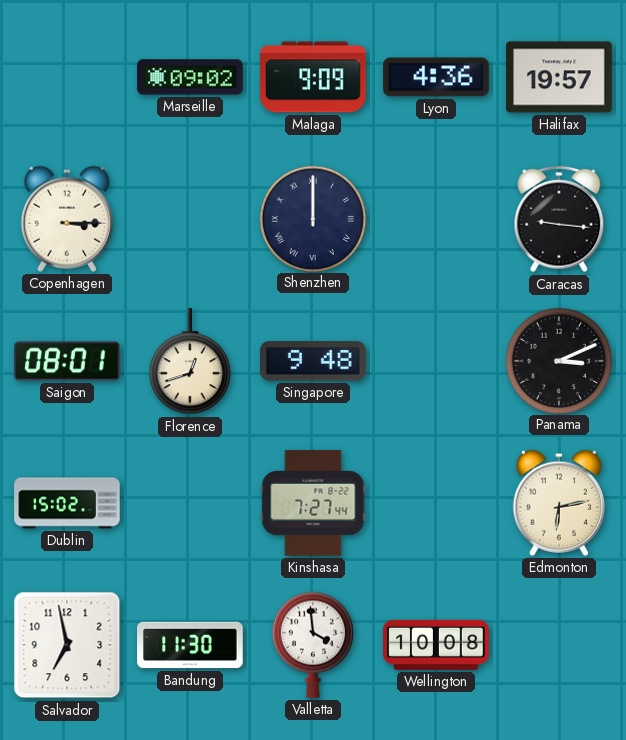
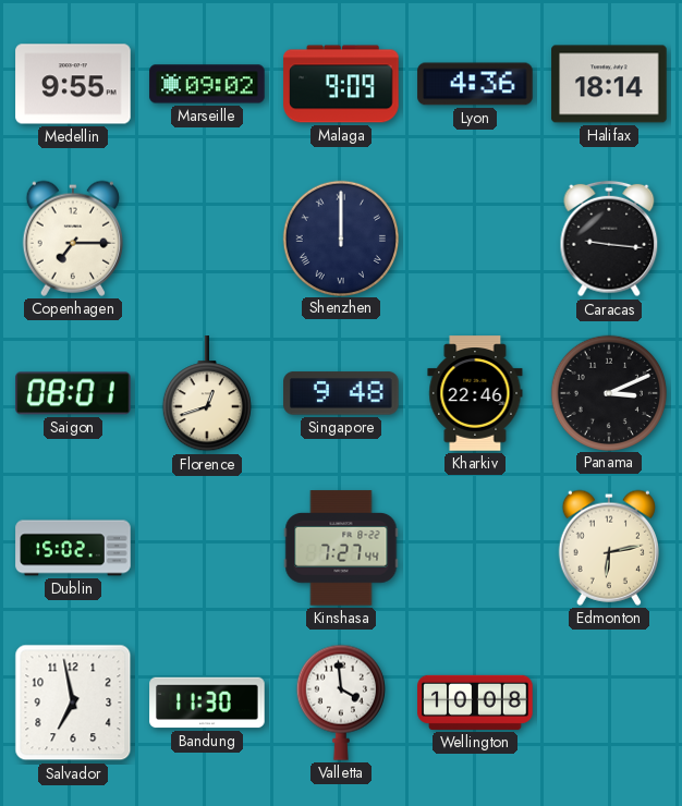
Medellin: none -> 9:55
Halifax: 19:57 -> 18:14
Copenhagen: 3:15 -> 7:15
Kharkiv: none -> 22:46
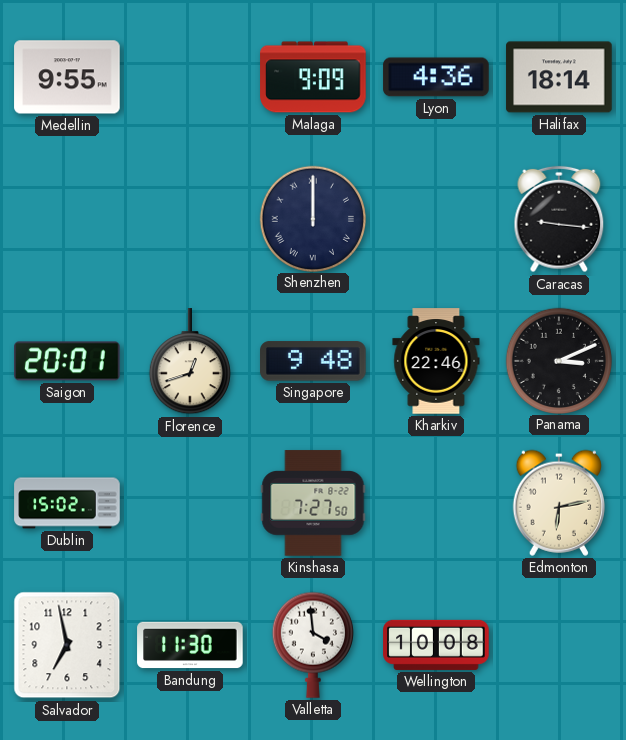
Marseille: 09:02 -> none
Copenhagen: 7:15 -> none
Saigon: 08:01 -> 20:01
Kinshasa: 7:27:44 -> 7:27:50
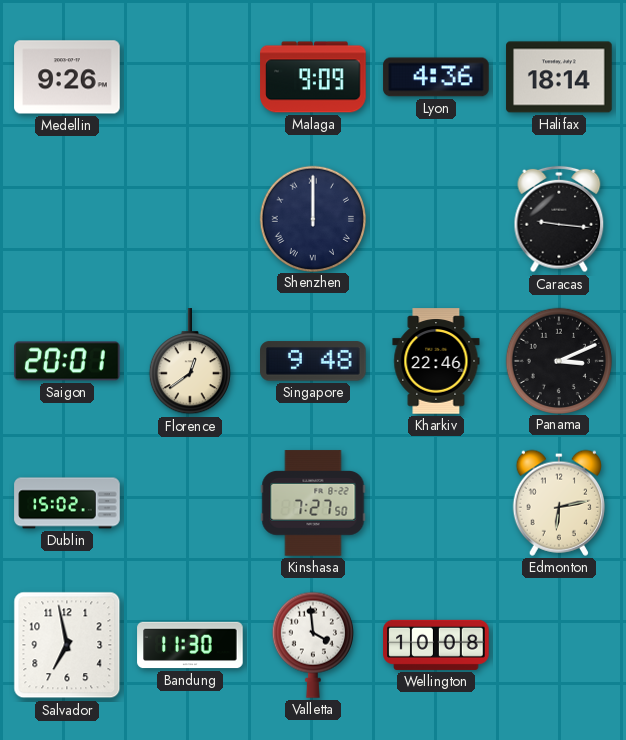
Medellin: 9:55 -> 9:26
Florence: 12:42 -> 12:39
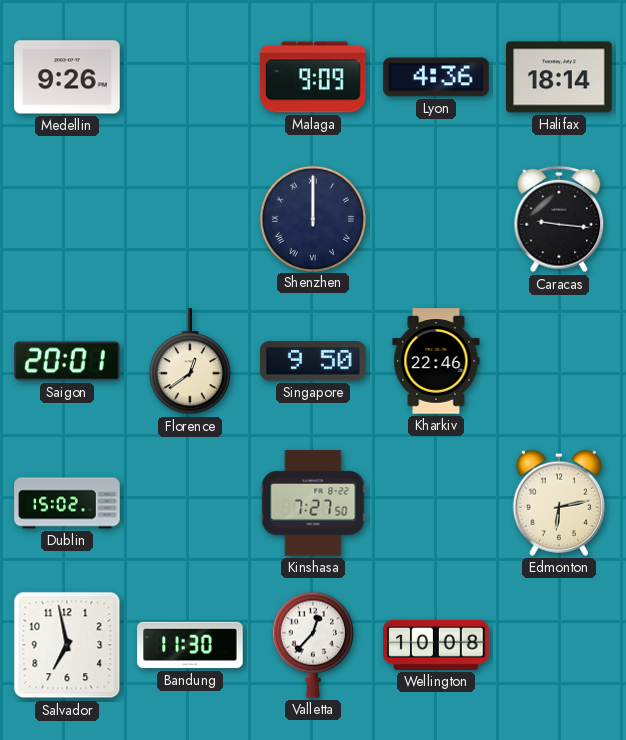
Singapore: 9:48 -> 9:50
Panama: 3:11 -> none
Valletta: 3:59 -> 12:37
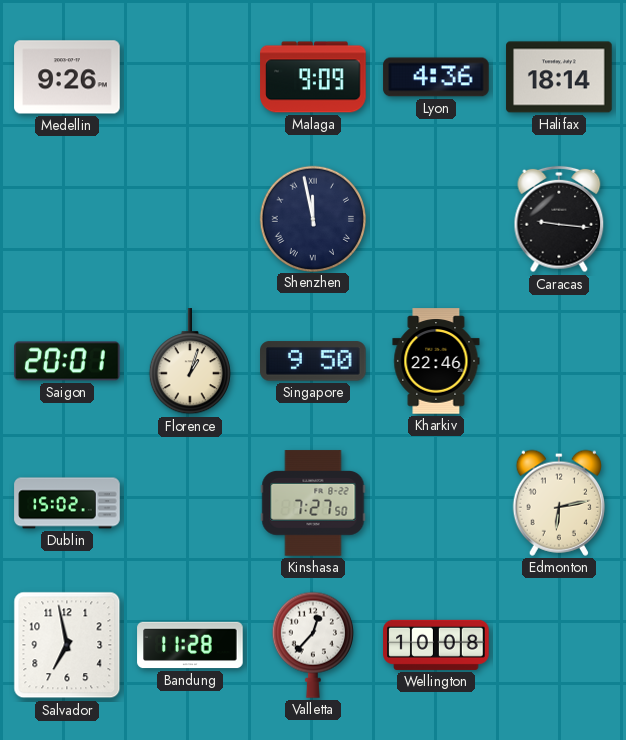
Shenzhen: 12:00 -> 11:58
Florence: 12:39 -> 1:03
Bandung: 11:30 -> 11:28
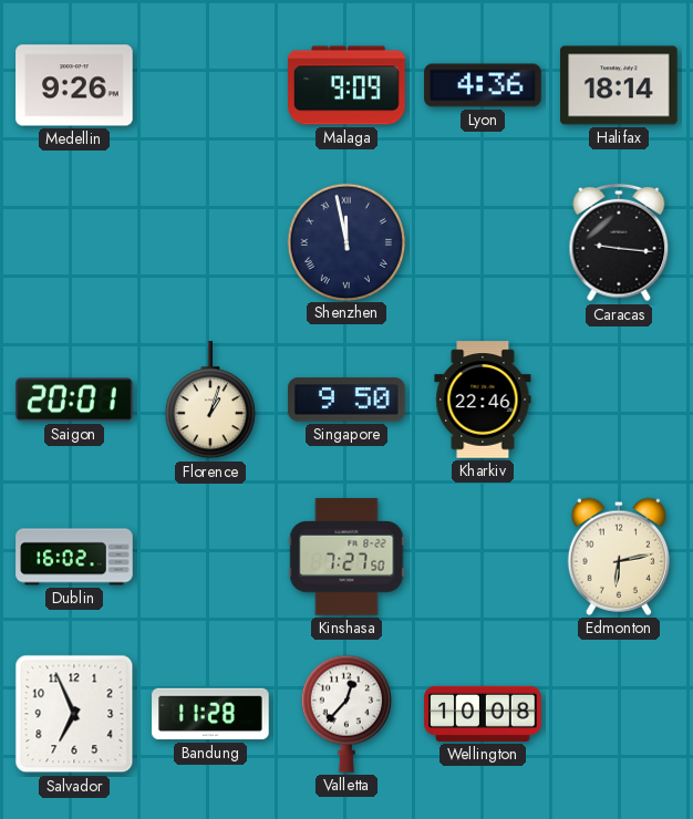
Dublin: 15:02 -> 16:02
Salvador: 6:58 -> 6:56
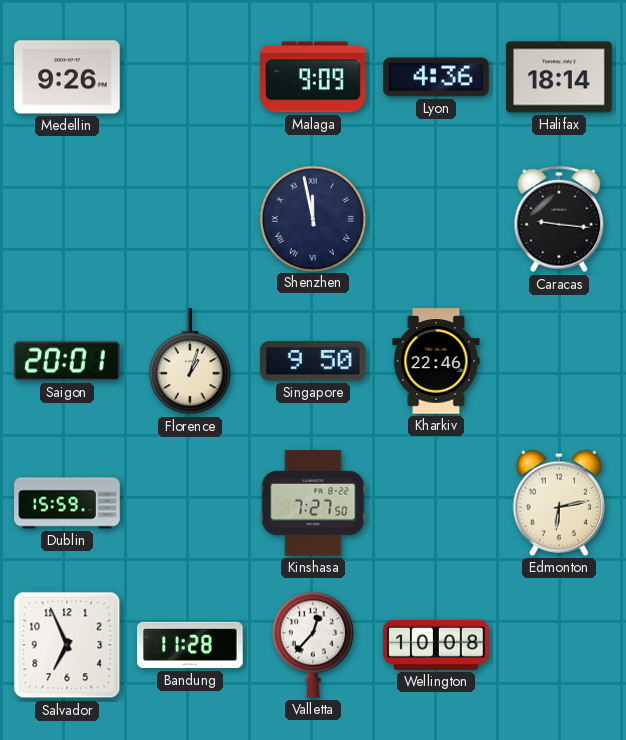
Dublin: 16:02 -> 15:59
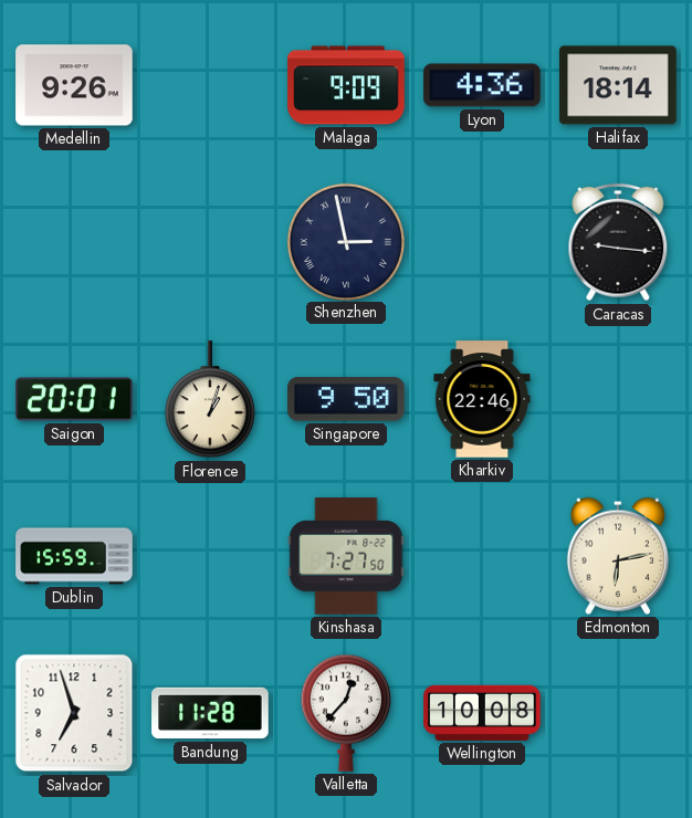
Shenzhen: 11:58 -> 2:58
Salvador: 6:56 -> 6:57
